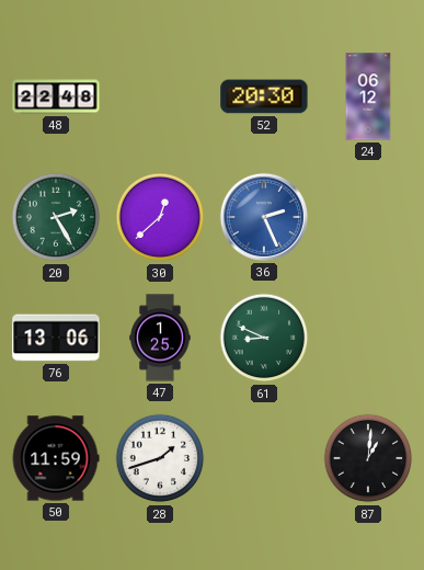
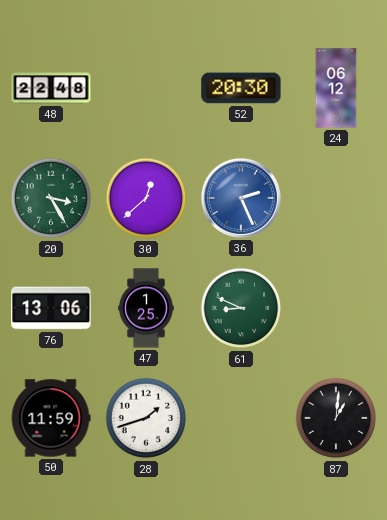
20: 2:25 -> 3:25
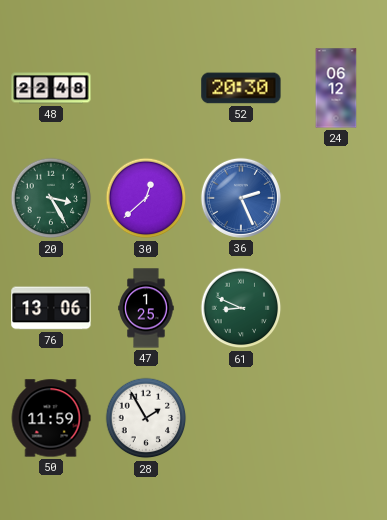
28: 1:42 -> 1:55
87: 1:01 -> none
